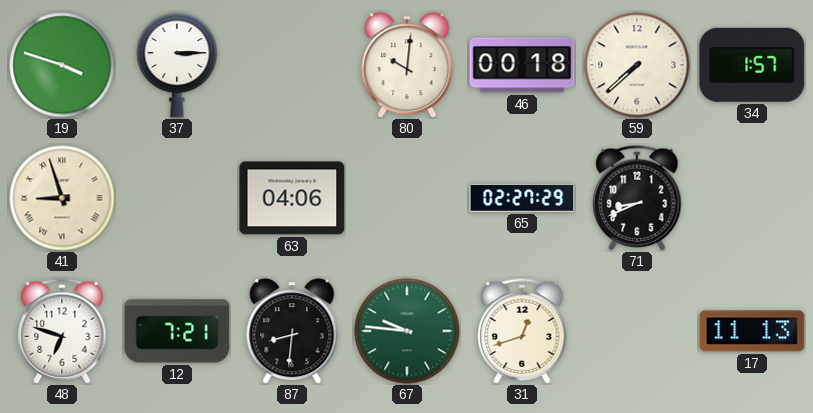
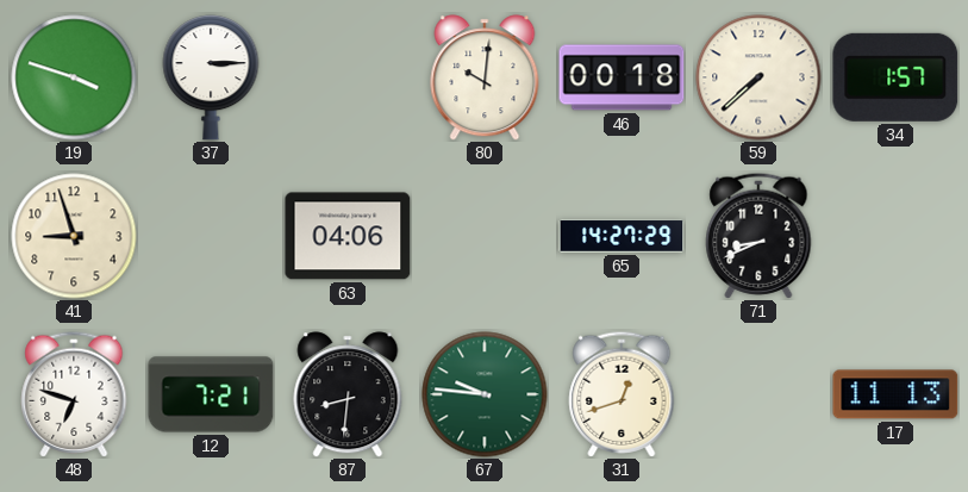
41 numerals: Roman -> Arabic
65: 02:27 -> 14:27
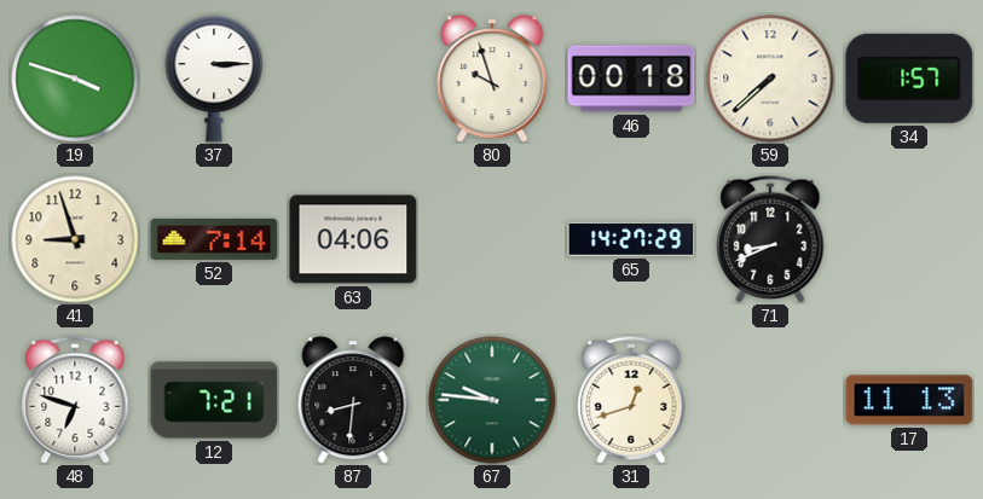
80: 10:01 -> 9:57
52: none -> 7:14
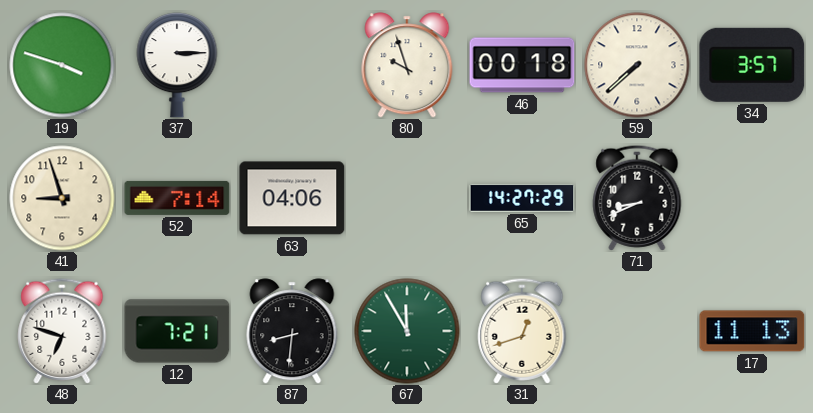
34: 1:57 -> 3:57
67: 9:46 -> 11:55
